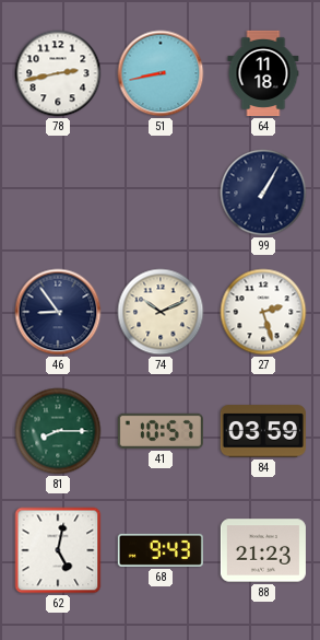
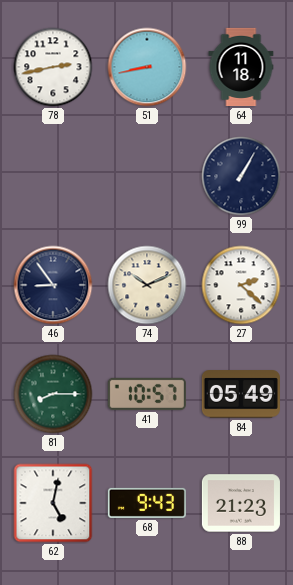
27: 2:27 -> 2:22
84: 03:59 -> 05:49
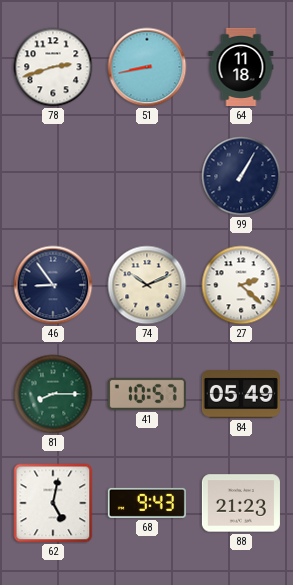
78: 2:43 -> 2:42
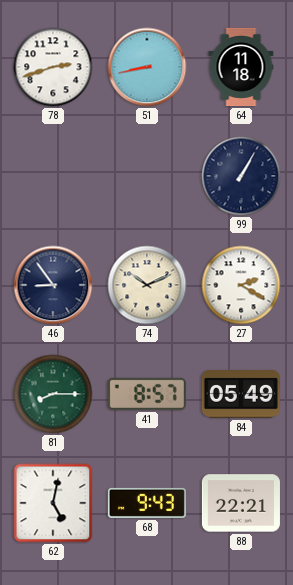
27: 2:22 -> 2:20
41: 10:57 -> 8:57
88: 21:23 -> 22:21
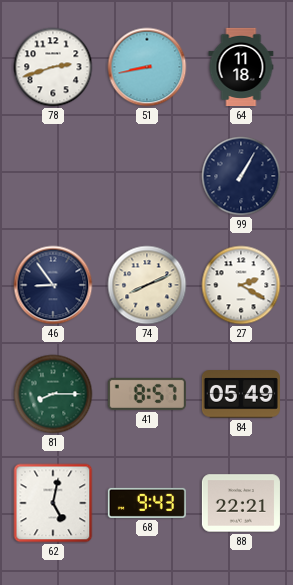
74: 10:11 -> 8:11
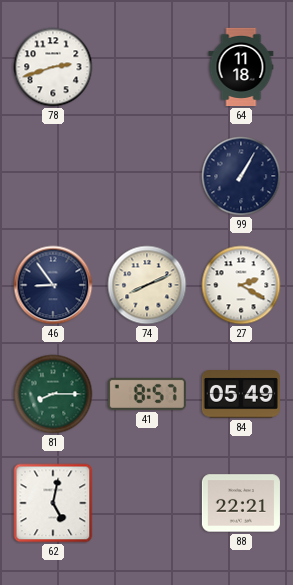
51: 8:43 -> none
68: 9:43 -> none
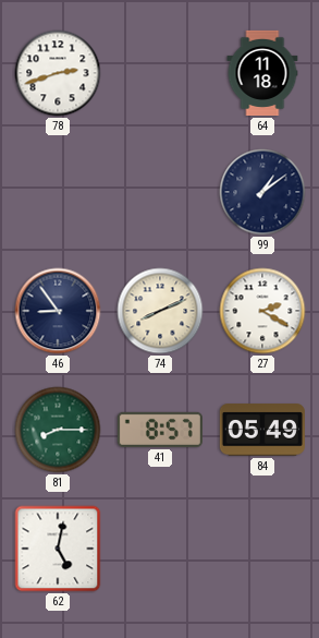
99: 1:05 -> 1:09
88: 22:21 -> none
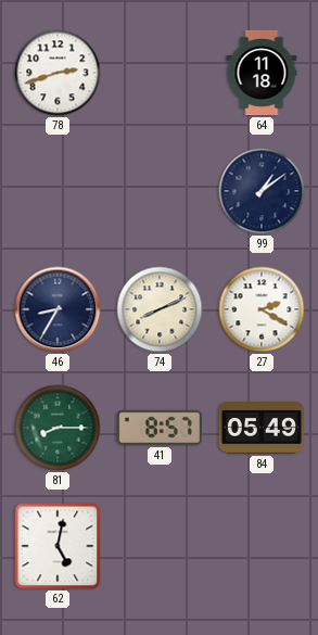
46: 8:54 -> 8:35
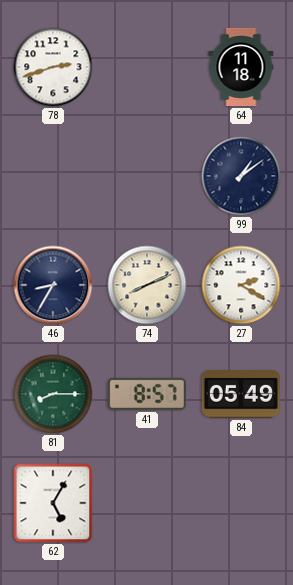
62: 5:02 -> 5:05
